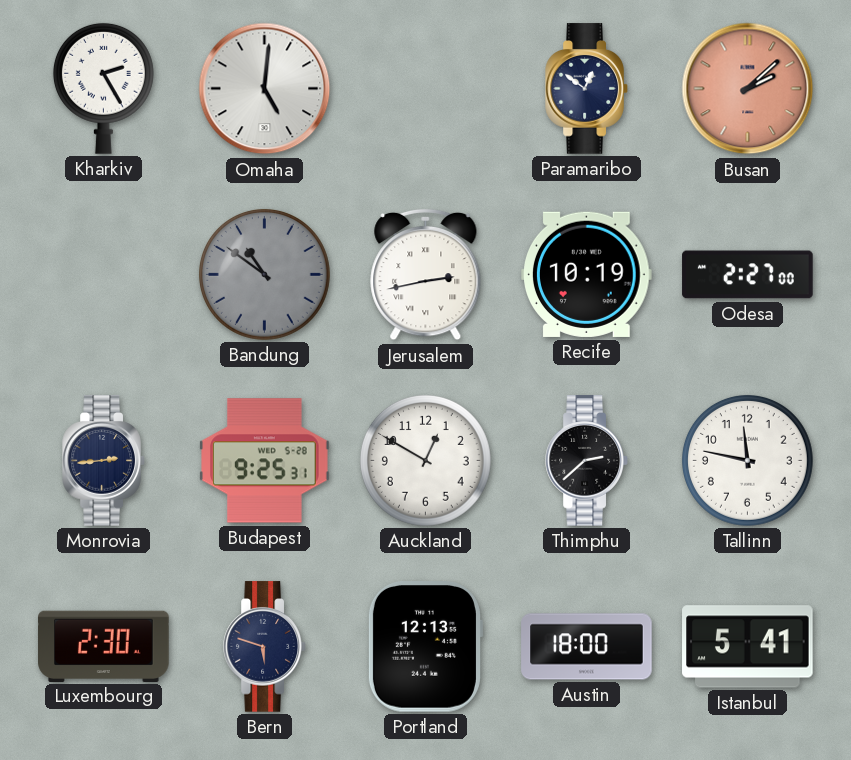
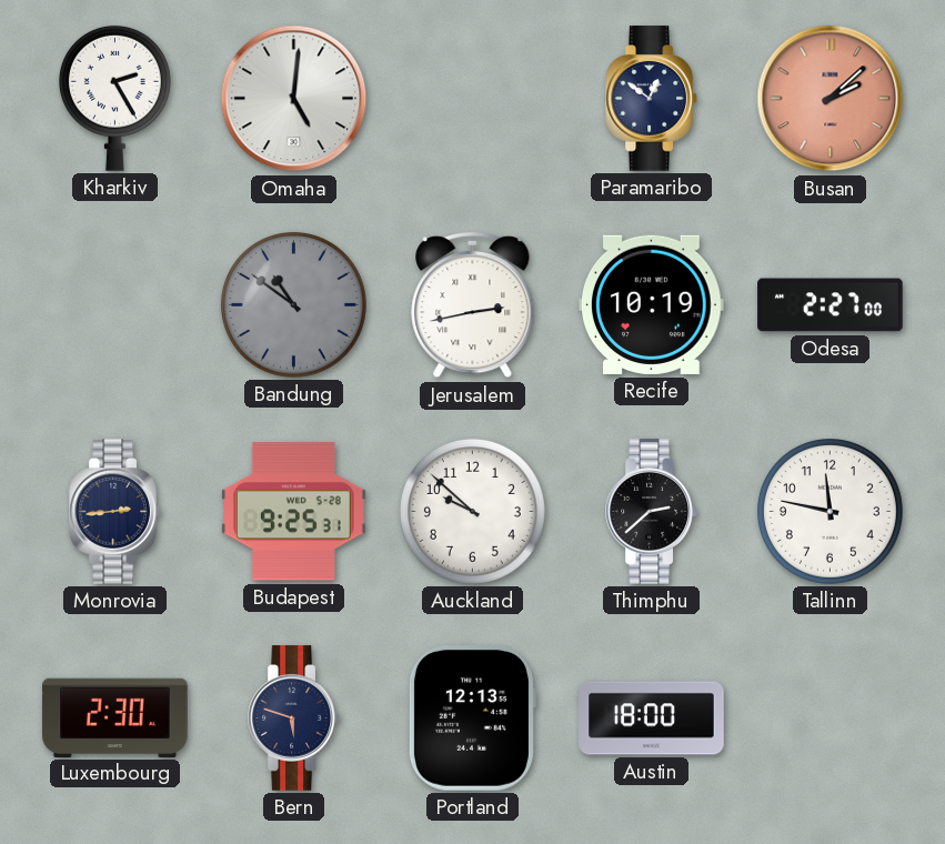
Auckland: 12:50 -> 9:52
Istanbul: 5:41 -> none
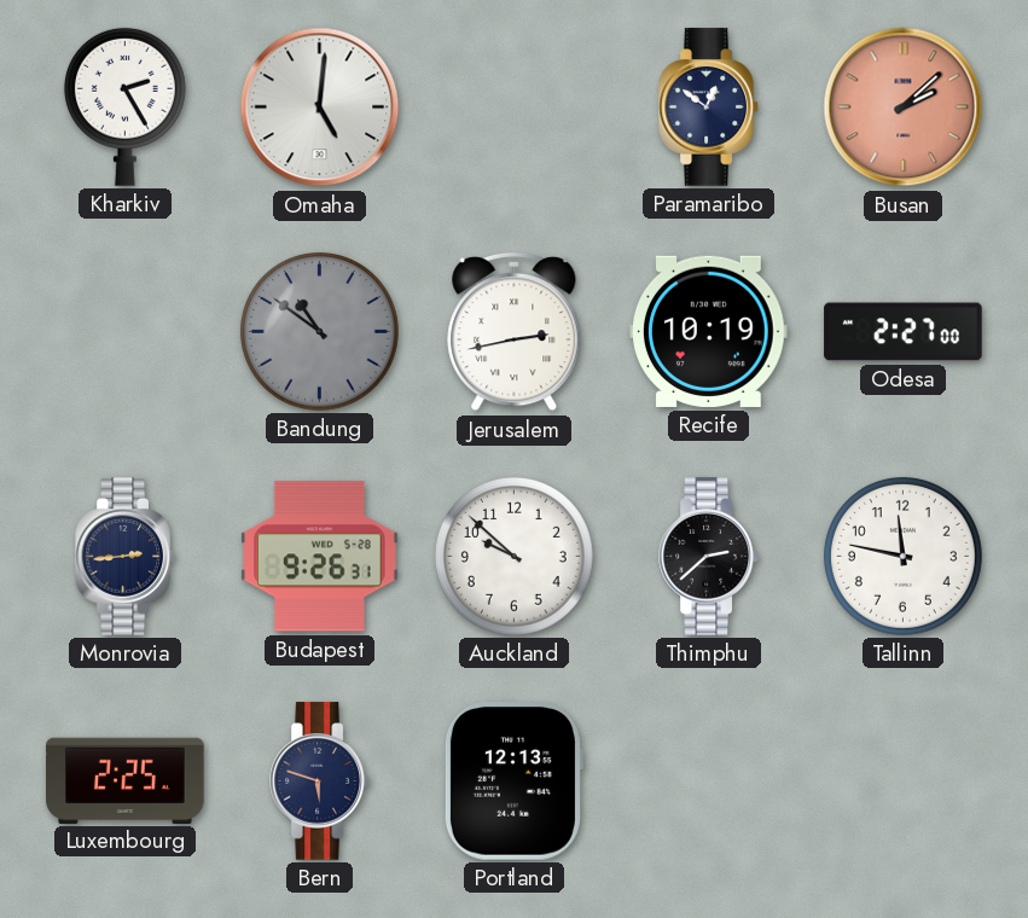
Budapest: 9:25 -> 9:26
Luxembourg: 2:30 -> 2:25
Austin: 18:00 -> none
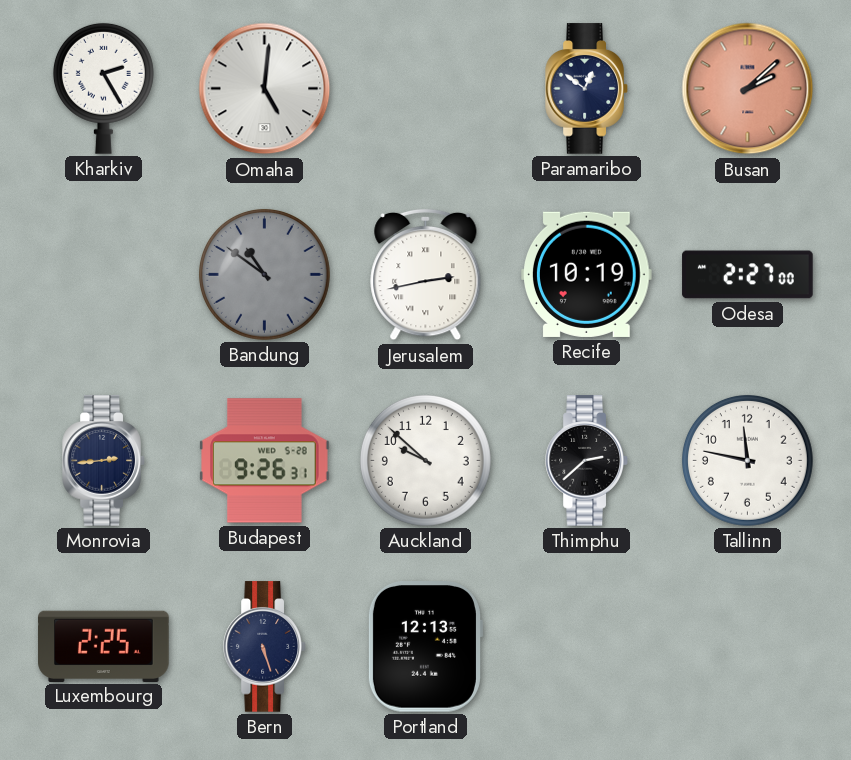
Bern: 5:48 -> 5:27
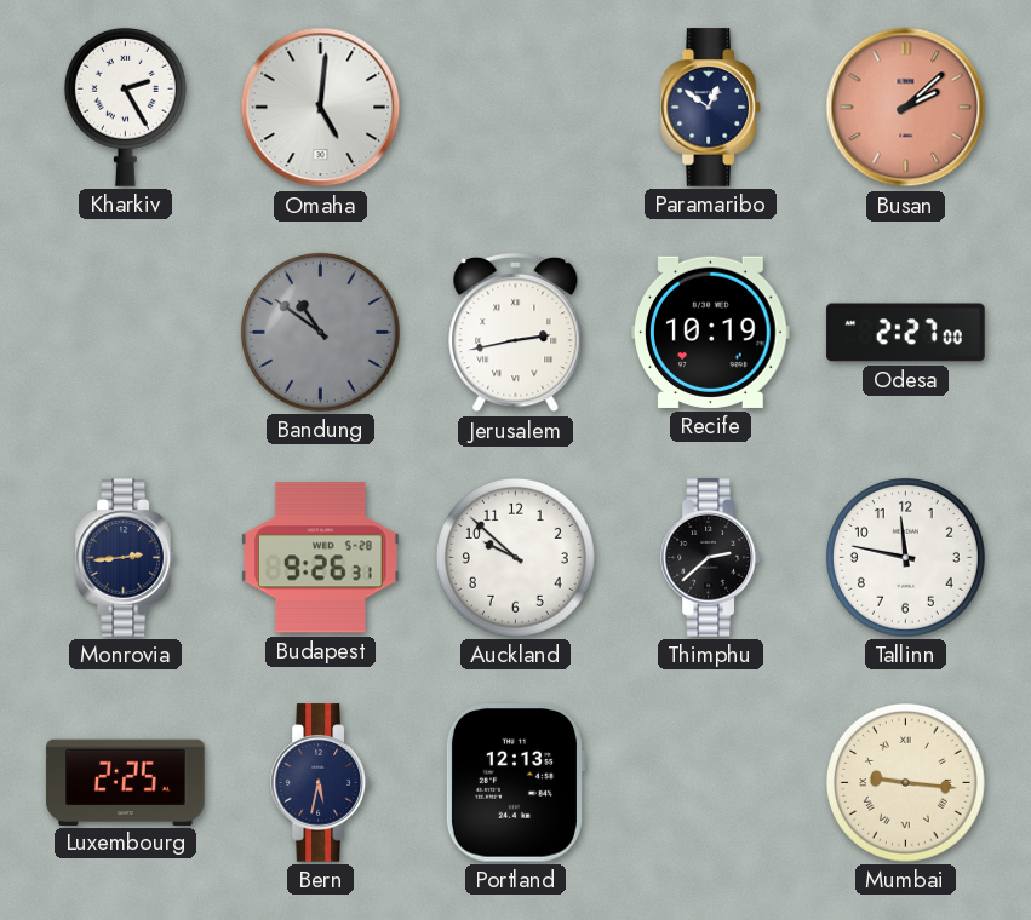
Bern: 5:27 -> 5:32
Mumbai: none -> 9:16
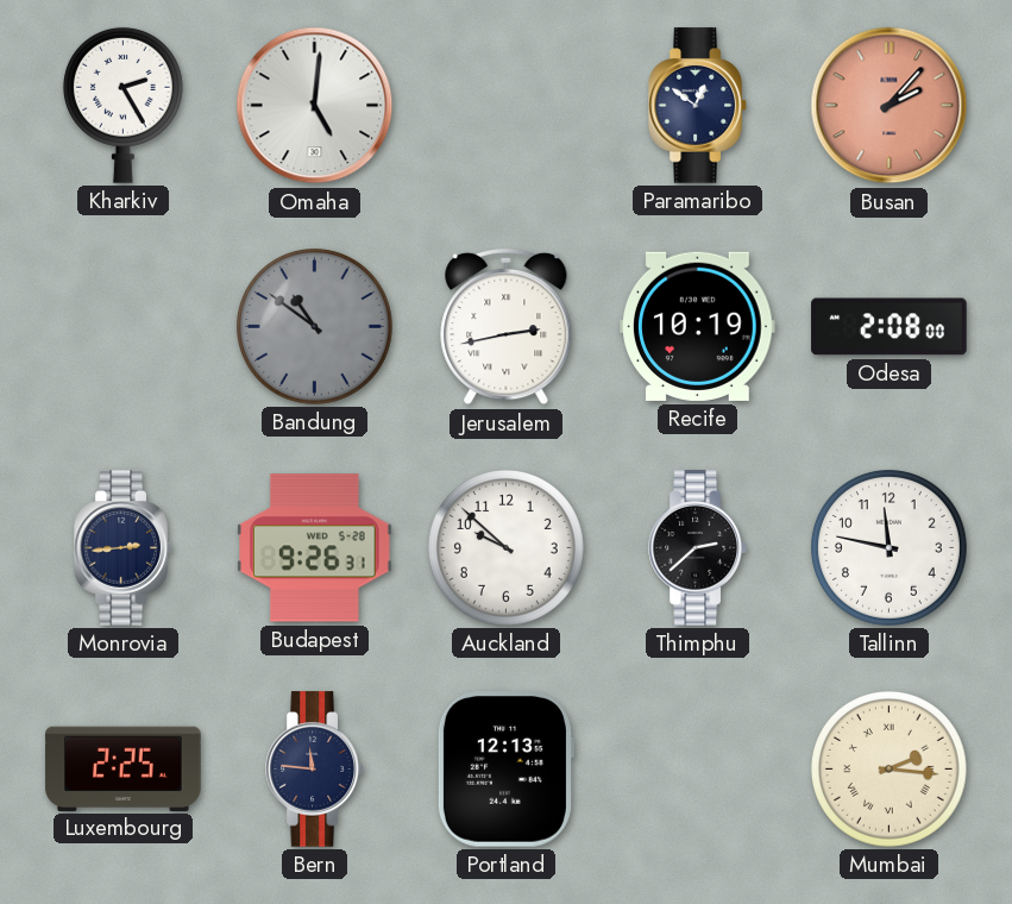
Busan: 2:08 -> 2:07
Odesa: 2:27 -> 2:08
Bern: 5:32 -> 11:46
Mumbai: 9:16 -> 2:16
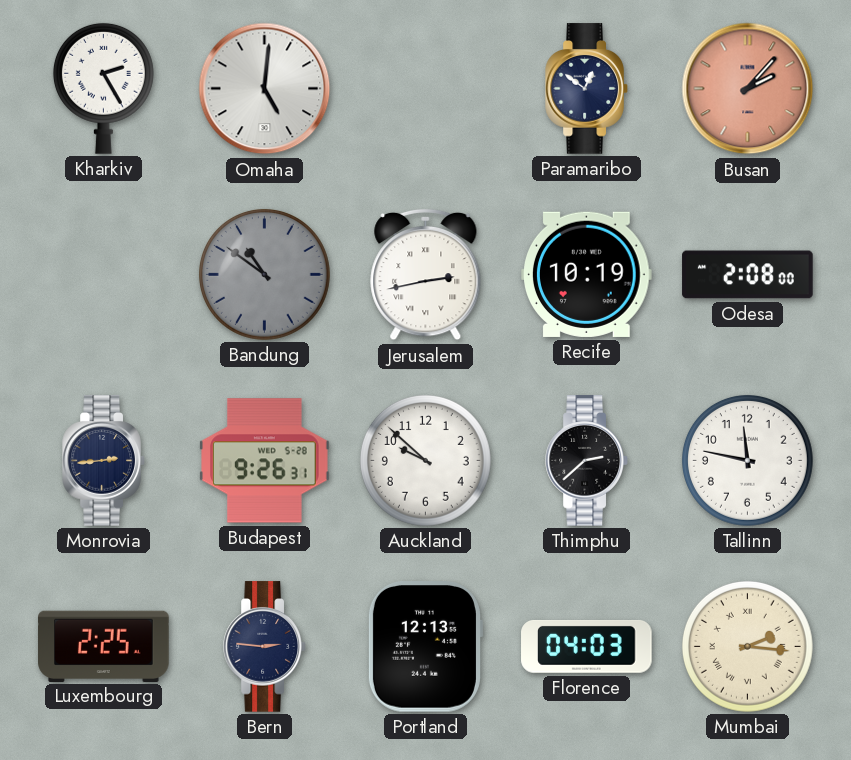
Bern: 11:46 -> 2:46
Florence: none -> 04:03
